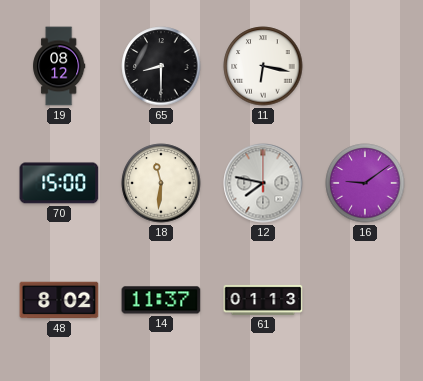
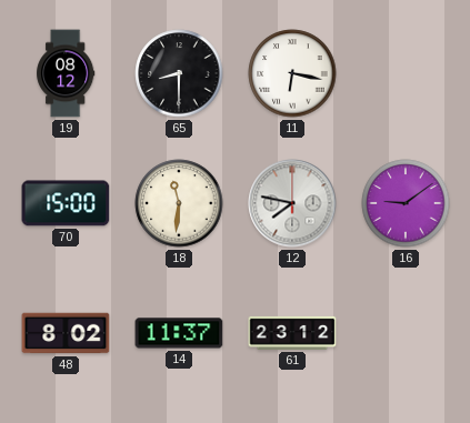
61: 01:13 -> 23:12
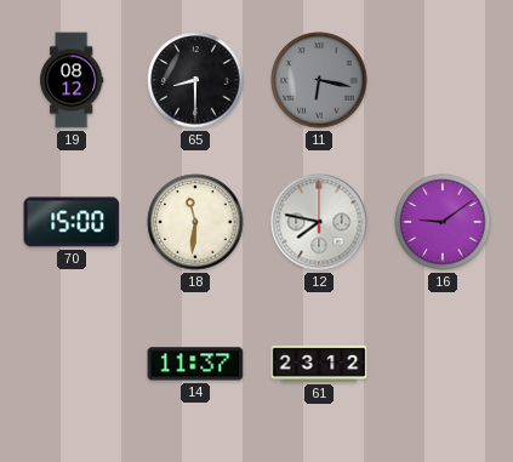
11 dial: white -> grey
48: 8:02 -> none
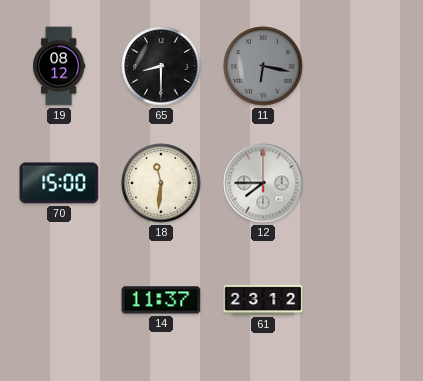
12: 7:47 -> 7:45
16: 9:09 -> none
